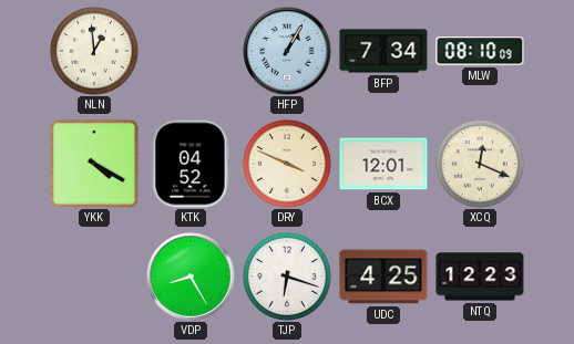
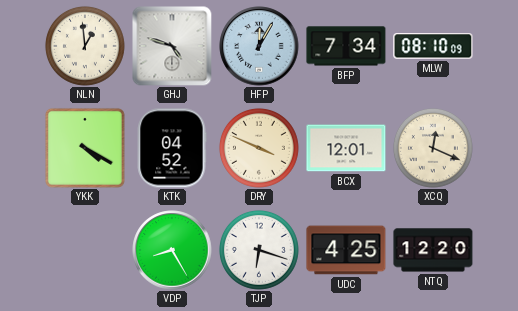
GHJ: none -> 4:48
HFP: 1:05 -> 12:05
NTQ: 12:23 -> 12:20
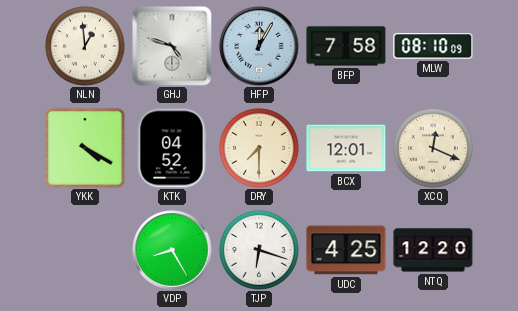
BFP: 7:34 -> 7:58
DRY: 3:49 -> 7:30
